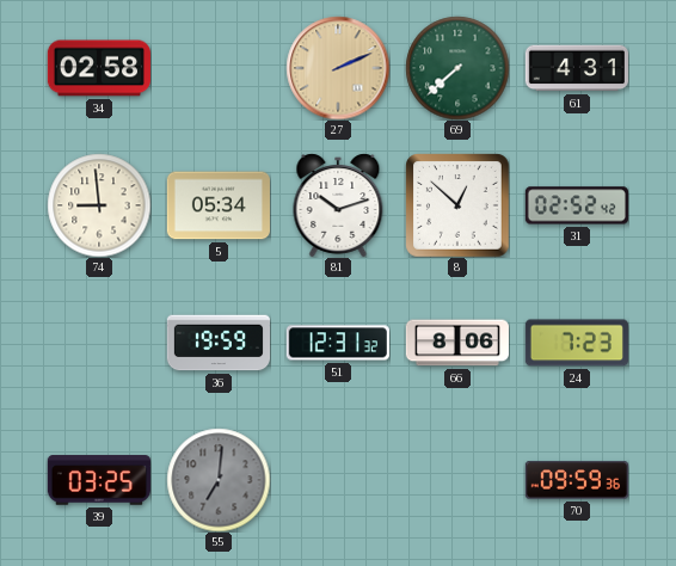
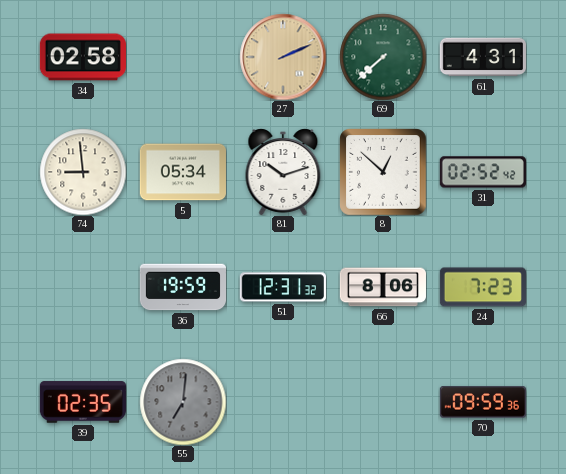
39: 03:25 -> 02:35
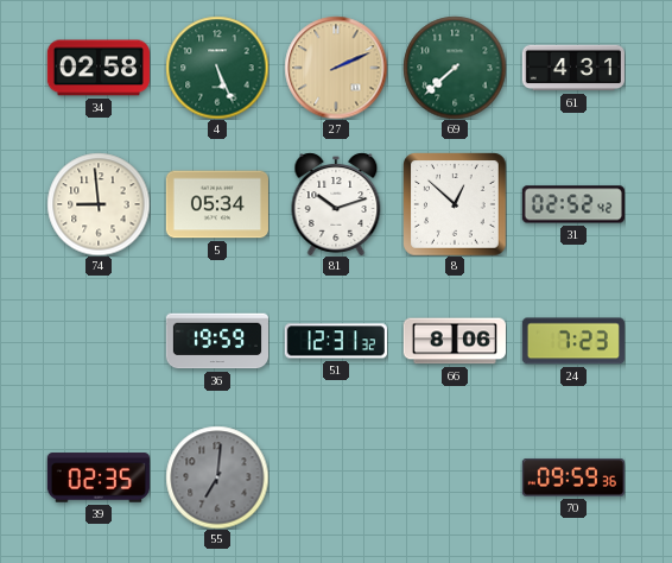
4: none -> 5:26
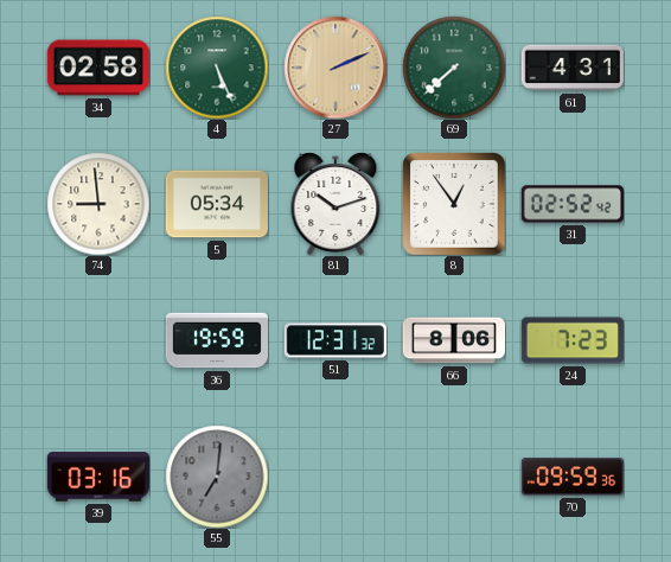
8: 12:52 -> 12:54
39: 02:35 -> 03:16
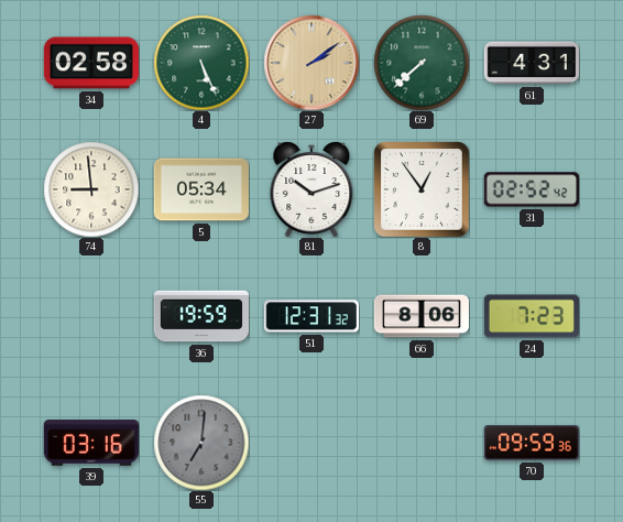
27: 2:11 -> 2:09
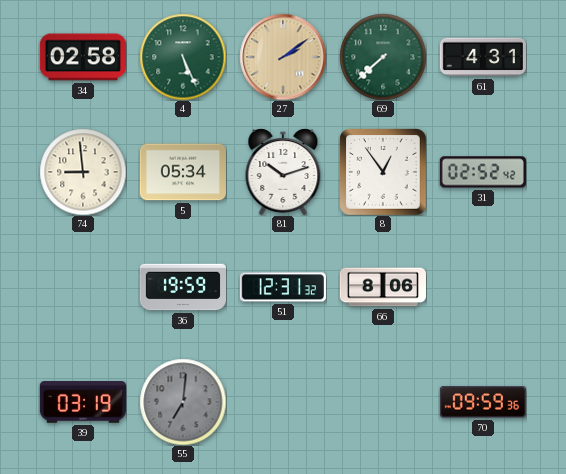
24: 7:23 -> none
39: 03:16 -> 03:19
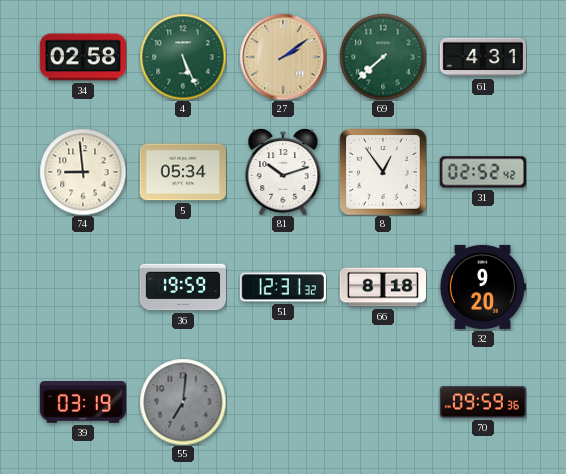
66: 8:06 -> 8:18
32: none -> 9:20
